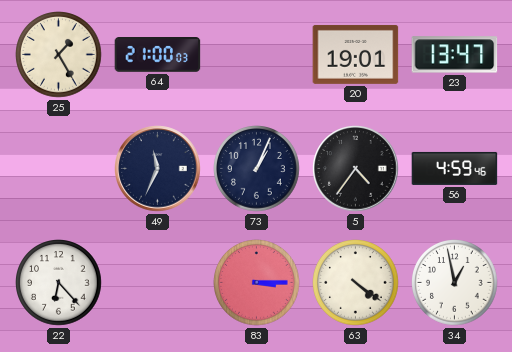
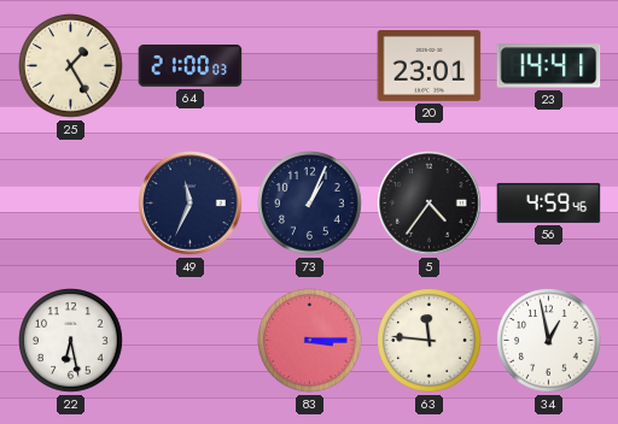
20: 19:01 -> 23:01
23: 13:47 -> 14:41
22: 6:23 -> 6:28
63: 4:21 -> 11:46
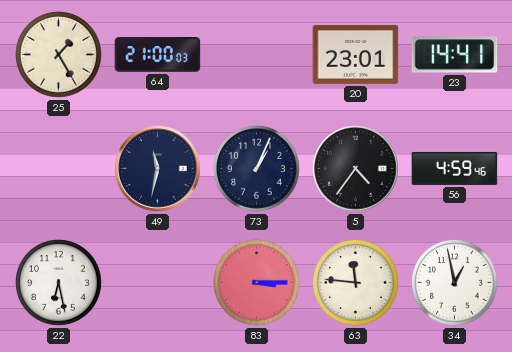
49: 11:34 -> 11:32
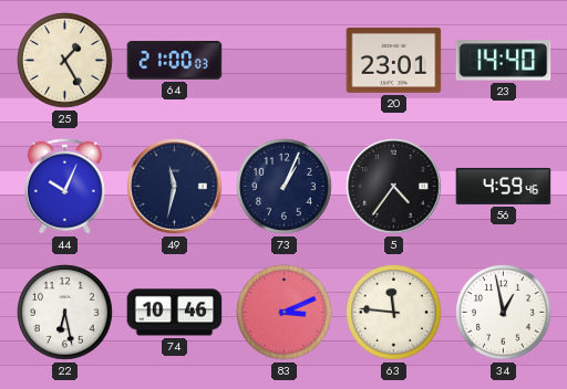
23: 14:41 -> 14:40
44: none -> 10:04
74: none -> 10:46
83: 3:15 -> 3:11
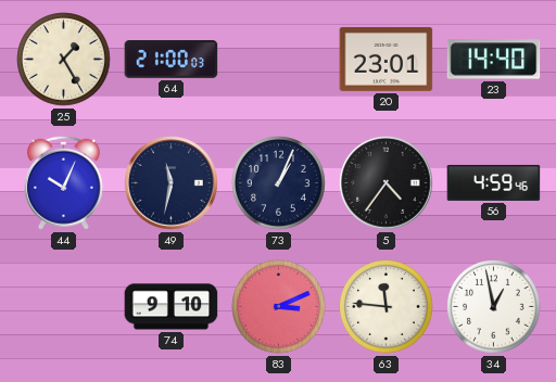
22: 6:28 -> none
74: 10:46 -> 9:10
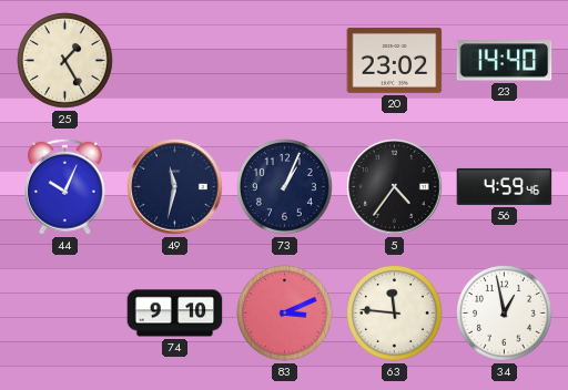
64: 21:00 -> none
20: 23:01 -> 23:02
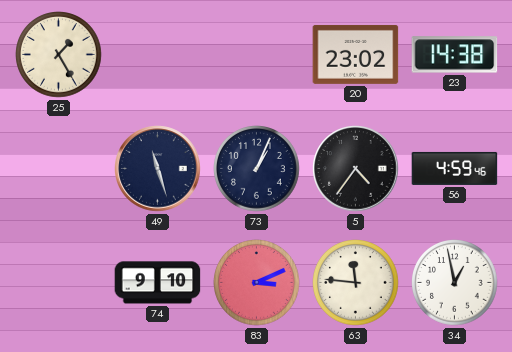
23: 14:40 -> 14:38
44: 10:04 -> none
49: 11:32 -> 11:27
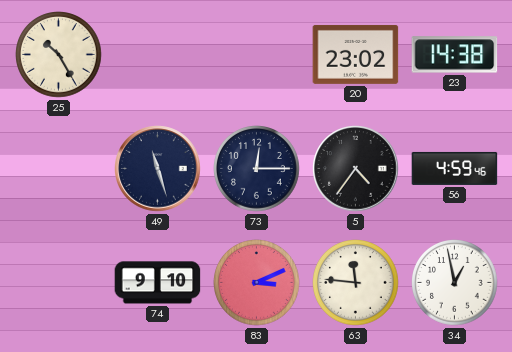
25: 1:25 -> 10:25
73: 1:04 -> 12:15
